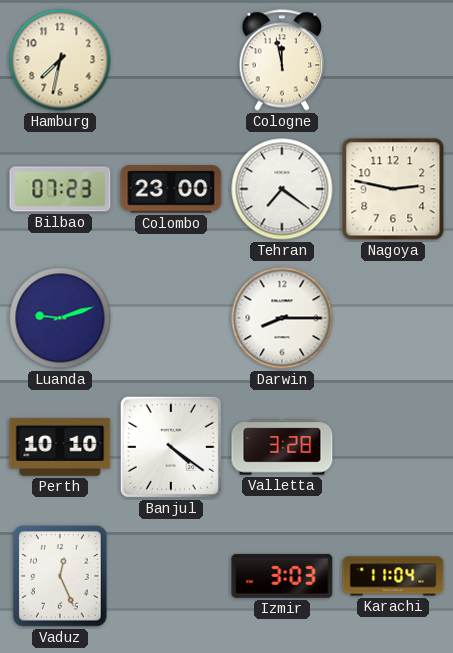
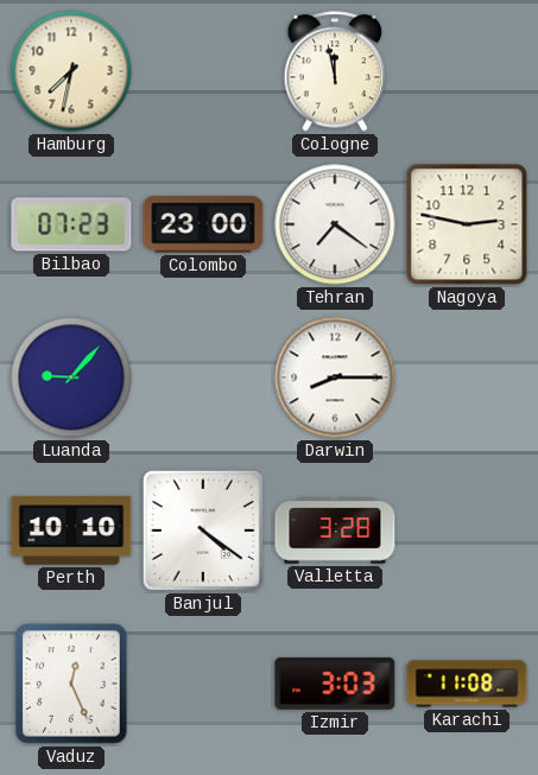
Luanda: 9:12 -> 9:07
Karachi: 11:04 -> 11:08
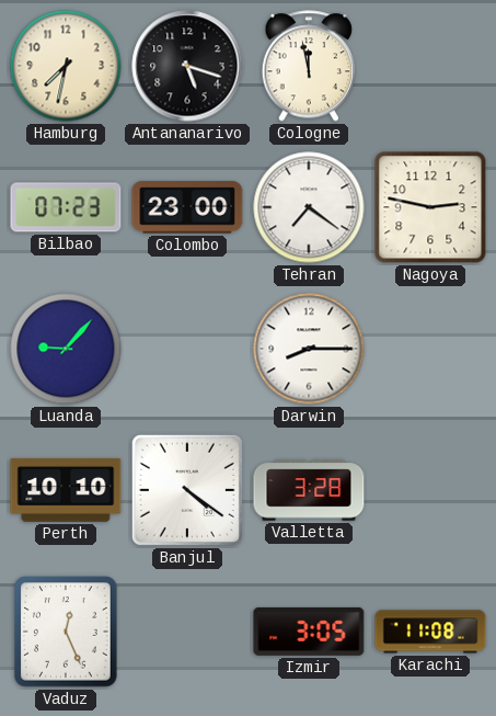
Antananarivo: none -> 5:18
Izmir: 3:03 -> 3:05
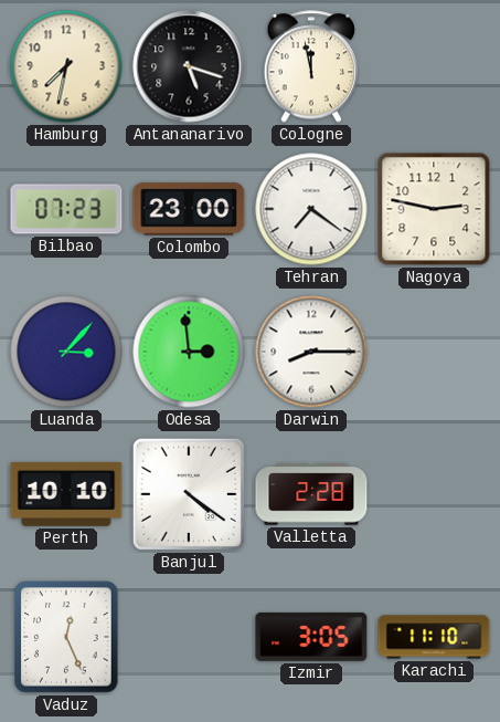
Luanda: 9:07 -> 3:07
Odesa: none -> 2:59
Valletta: 3:28 -> 2:28
Karachi: 11:08 -> 11:10
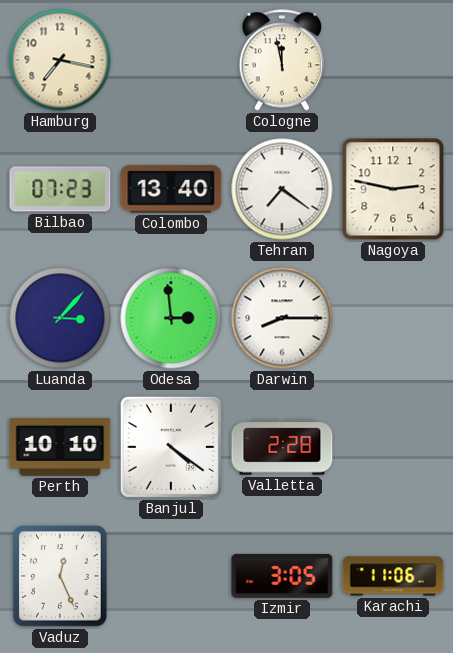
Hamburg: 7:32 -> 7:17
Antananarivo: 5:18 -> none
Colombo: 23:00 -> 13:40
Karachi: 11:10 -> 11:06
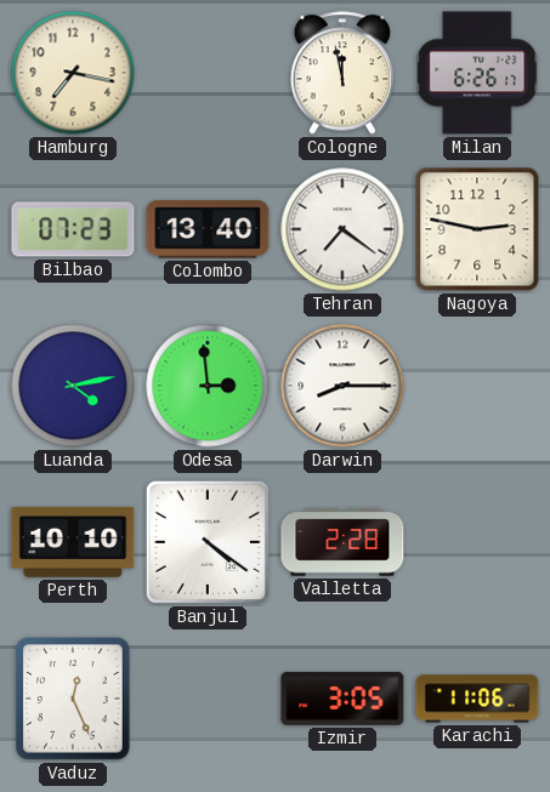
Milan: none -> 6:26
Luanda: 3:07 -> 4:13
